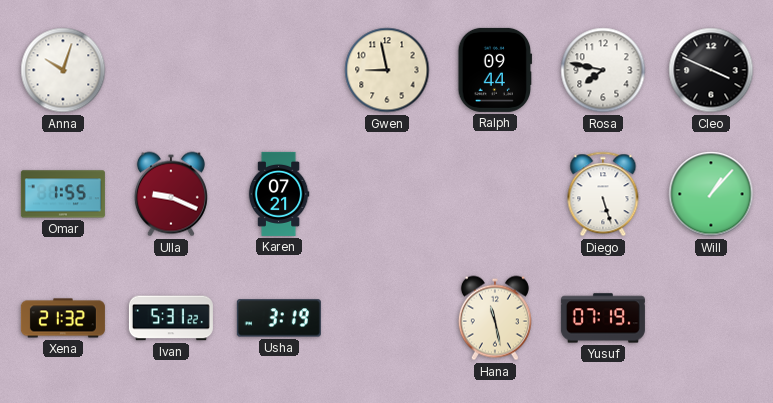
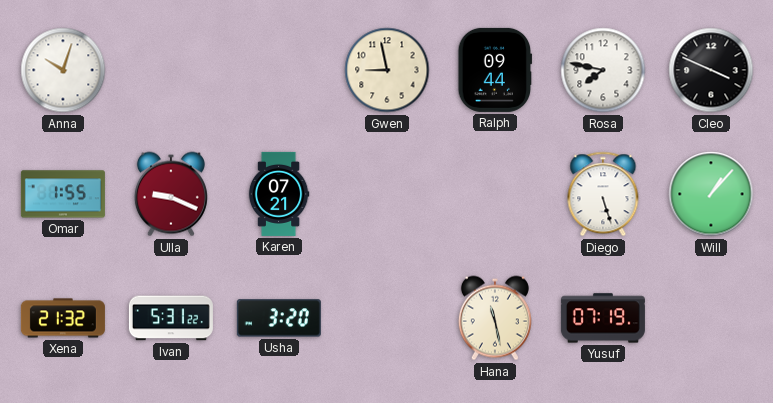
Usha: 3:19 -> 3:20
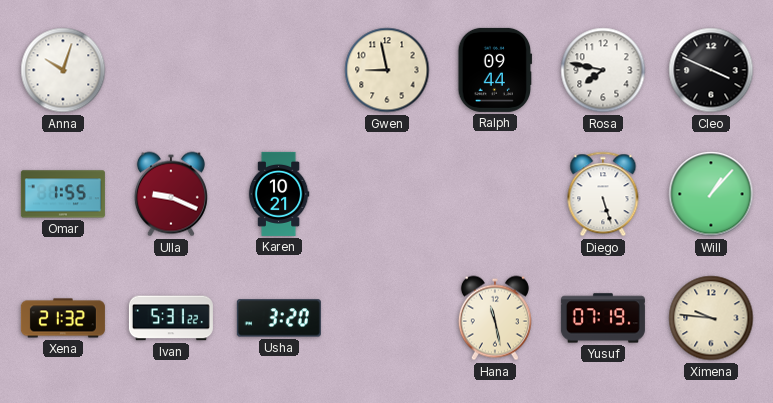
Karen: 07:21 -> 10:21
Ximena: none -> 9:46
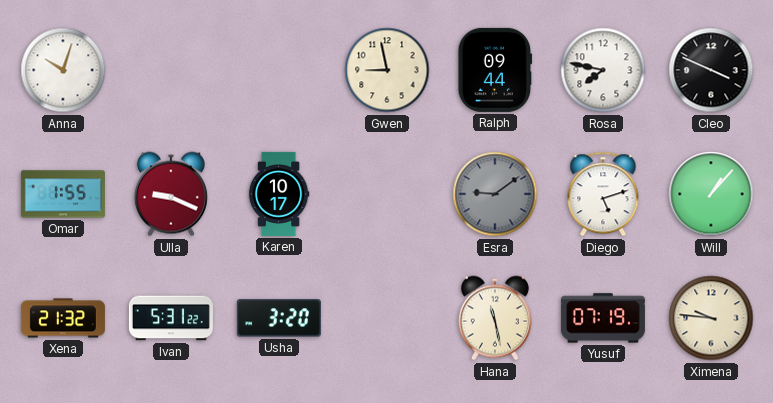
Karen: 10:21 -> 10:17
Esra: none -> 9:09
Diego: 5:27 -> 5:12
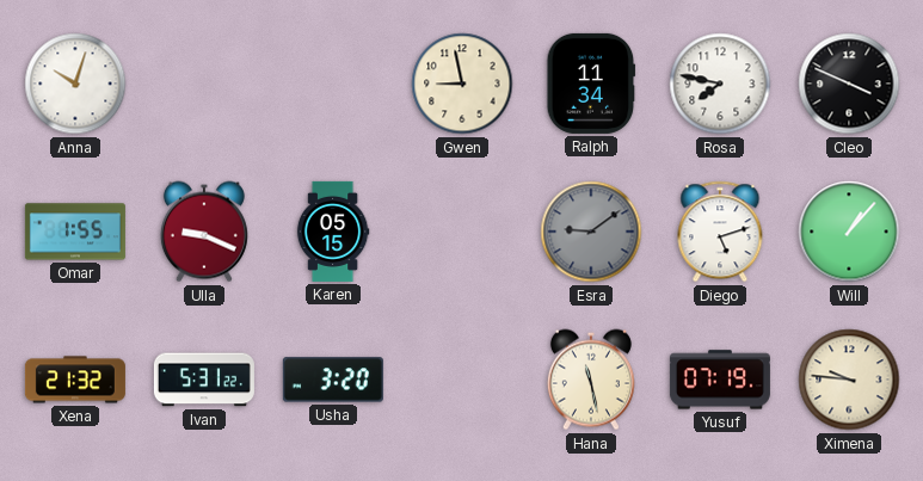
Ralph: 09:44 -> 11:34
Karen: 10:17 -> 05:15
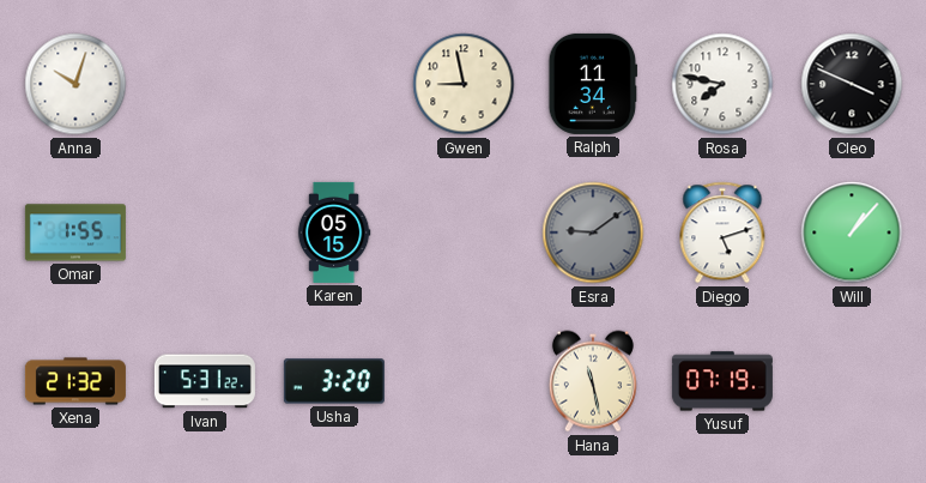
Ulla: 9:19 -> none
Ximena: 9:46 -> none
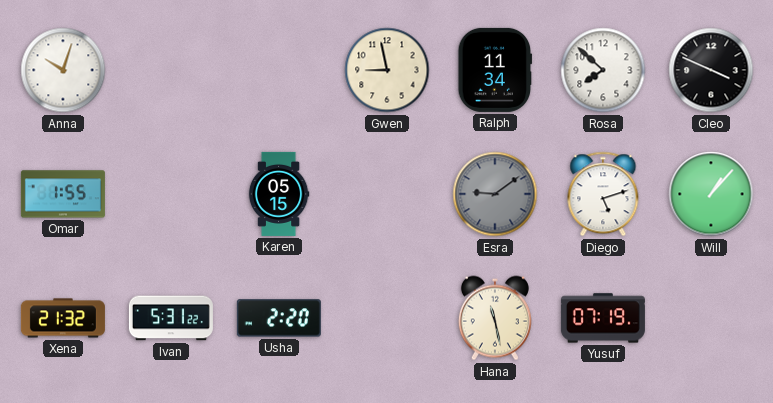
Rosa: 7:47 -> 7:52
Usha: 3:20 -> 2:20
